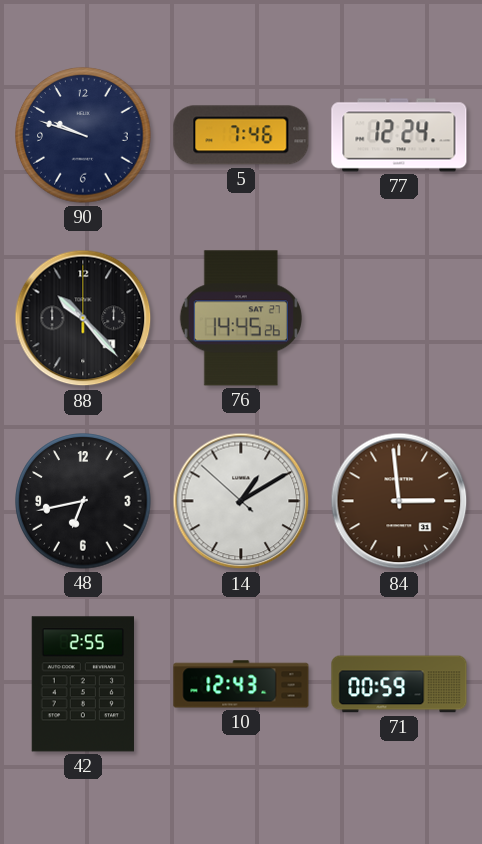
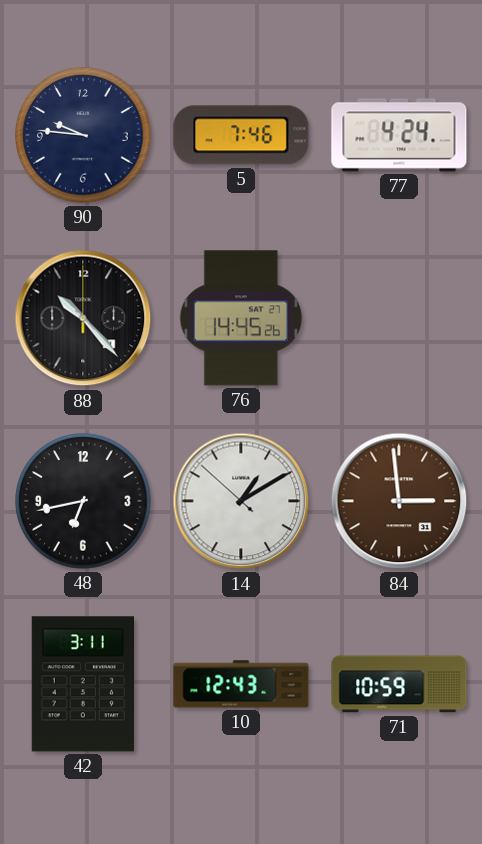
90: 9:48 -> 9:46
77: 12:24 -> 4:24
42: 2:55 -> 3:11
71: 00:59 -> 10:59
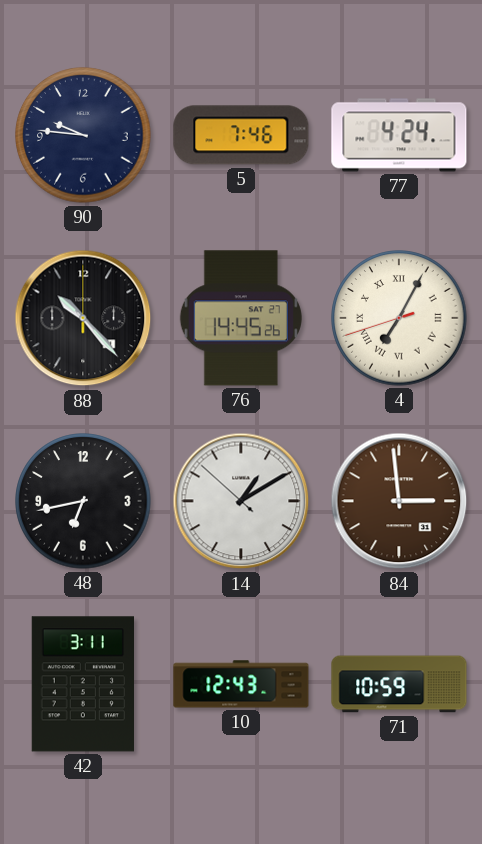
4: none -> 7:04
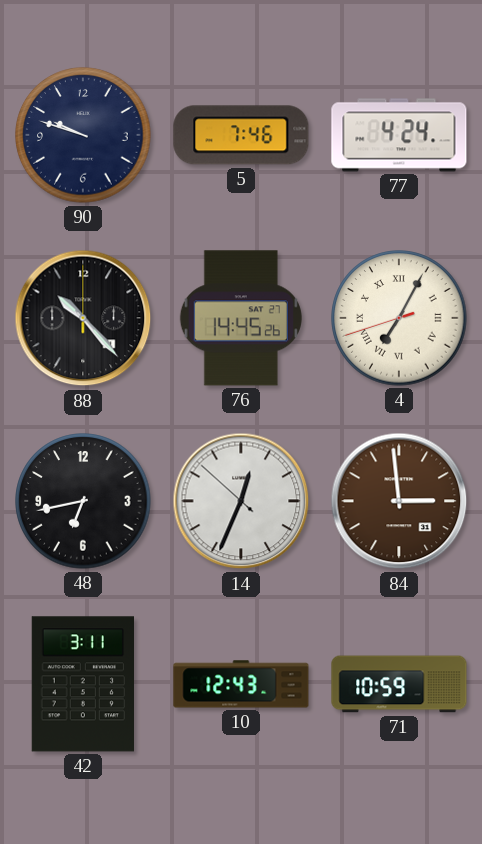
90: 9:46 -> 9:48
14: 1:09 -> 12:33
